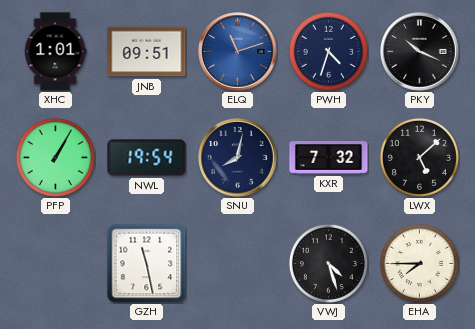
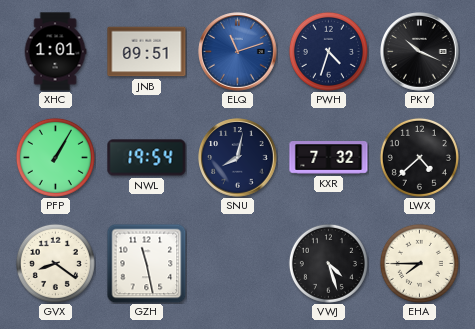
LWX: 5:08 -> 4:38
GVX: none -> 8:21
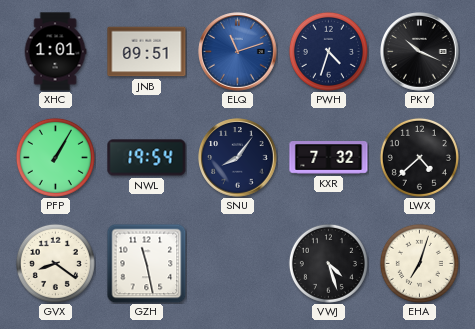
SNU: 8:02 -> 8:06
EHA: 7:45 -> 7:03
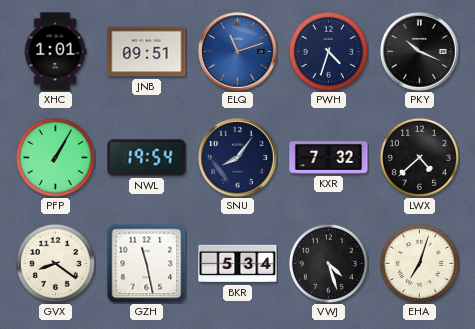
BKR: none -> 5:34
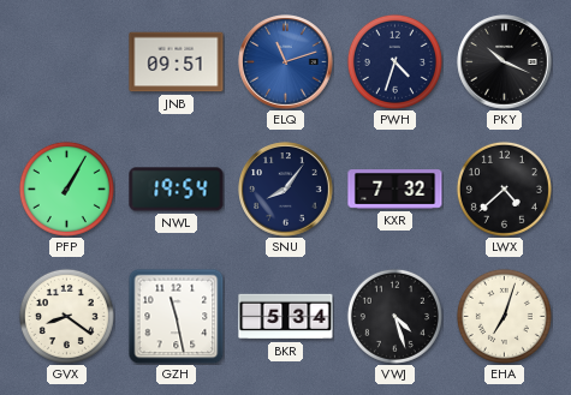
XHC: 1:01 -> none
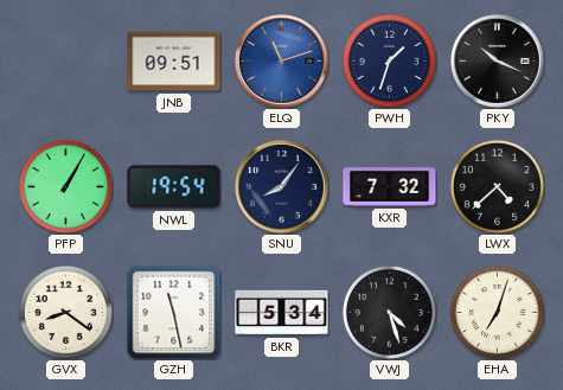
PWH: 4:33 -> 1:33
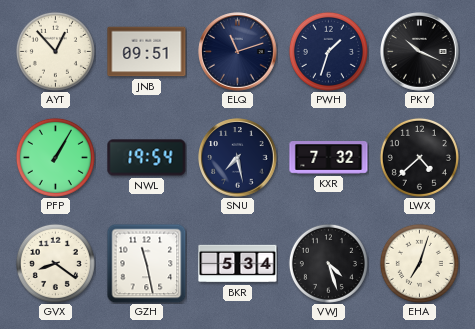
AYT: none -> 12:53
ELQ dial: blue -> navy
SNU: 8:06 -> 7:28
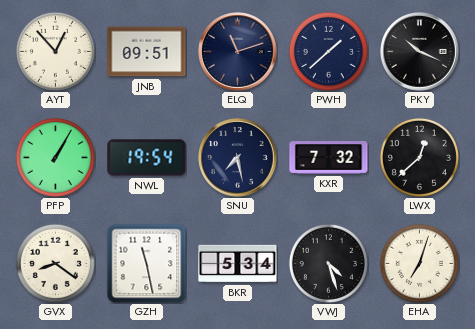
PWH: 1:33 -> 1:38
LWX: 4:38 -> 12:38
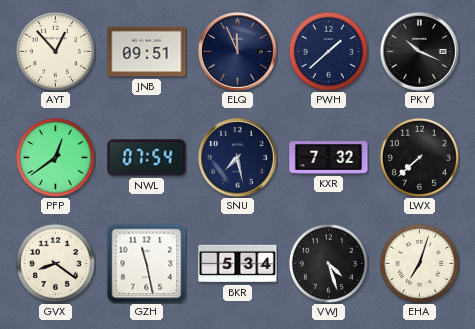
ELQ: 11:12 -> 11:56
PFP: 1:05 -> 12:39
NWL: 19:54 -> 07:54
LWX: 12:38 -> 7:38
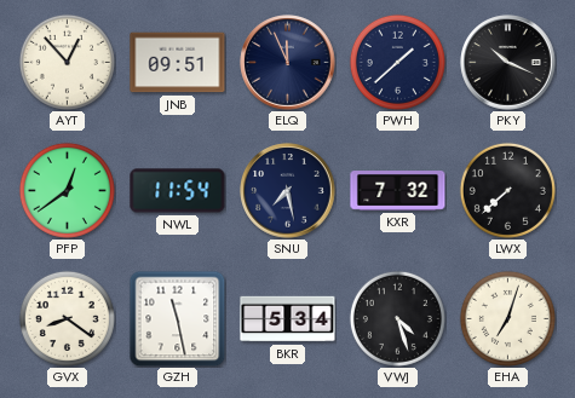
NWL: 07:54 -> 11:54
